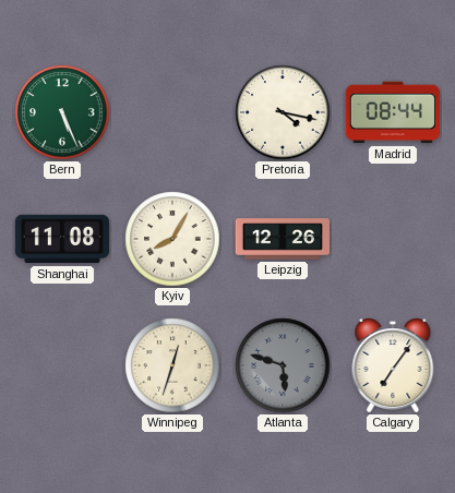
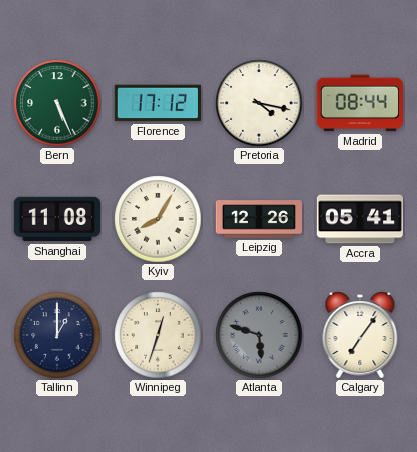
Florence: none -> 17:12
Accra: none -> 05:41
Tallinn: none -> 1:00
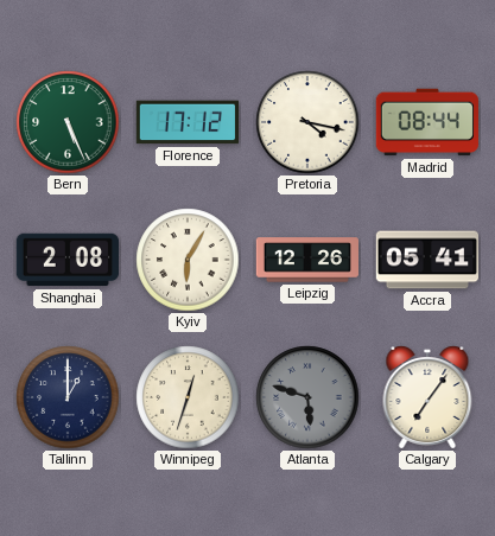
Shanghai: 11:08 -> 2:08
Kyiv: 8:05 -> 6:05
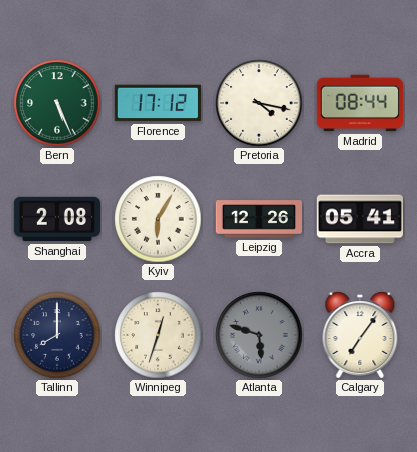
Tallinn: 1:00 -> 8:00
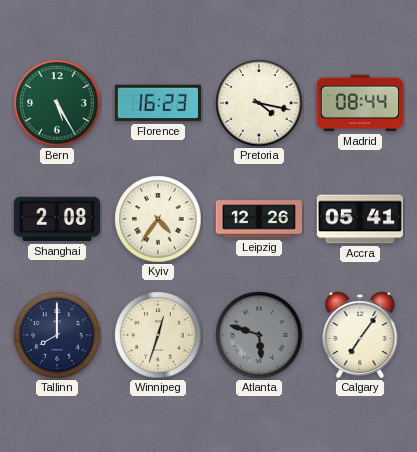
Bern: 5:26 -> 5:25
Florence: 17:12 -> 16:23
Kyiv: 6:05 -> 4:36
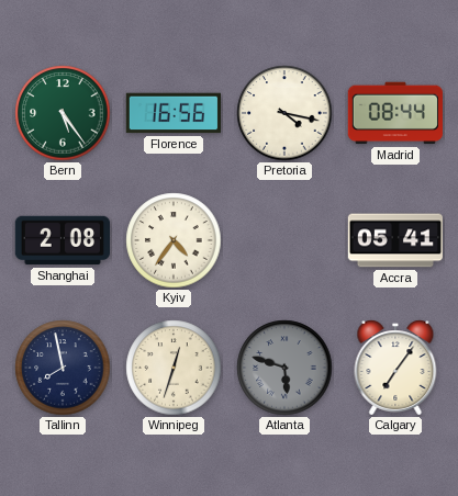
Bern: 5:25 -> 5:24
Florence: 16:23 -> 16:56
Leipzig: 12:26 -> none
Tallinn: 8:00 -> 7:58
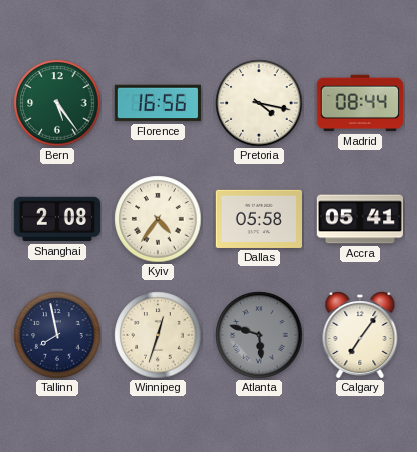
Dallas: none -> 05:58
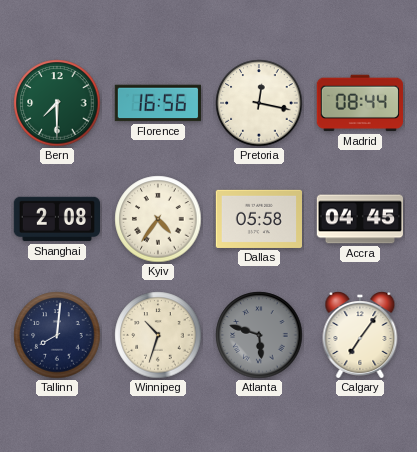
Bern: 5:24 -> 7:30
Pretoria: 4:17 -> 12:17
Accra: 05:41 -> 04:45
Tallinn: 7:58 -> 8:01
Winnipeg: 12:33 -> 10:33
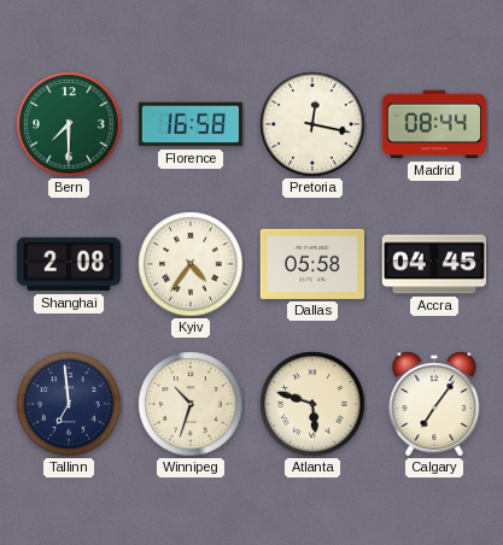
Florence: 16:56 -> 16:58
Tallinn: 8:01 -> 6:59
Atlanta dial: grey -> cream
